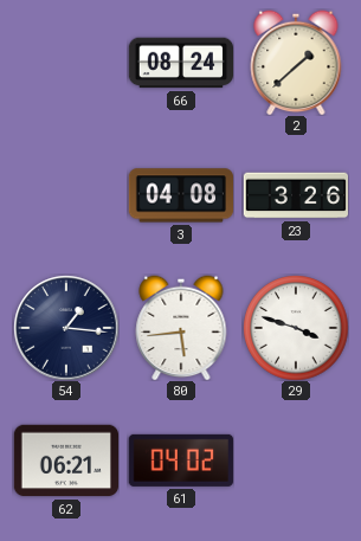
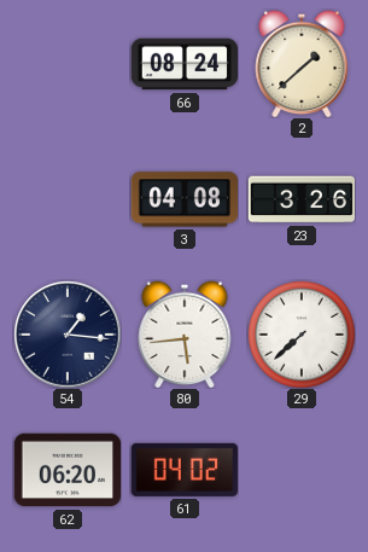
29: 3:48 -> 7:38
62: 06:21 -> 06:20
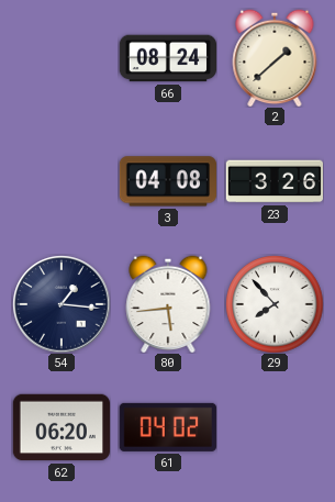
29: 7:38 -> 7:53
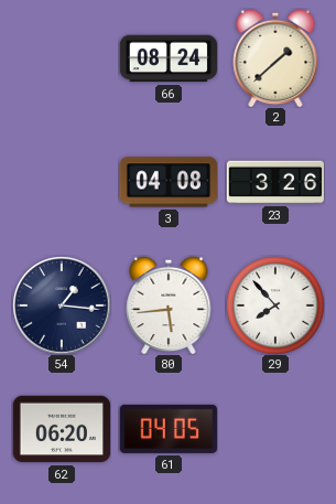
61: 04:02 -> 04:05
